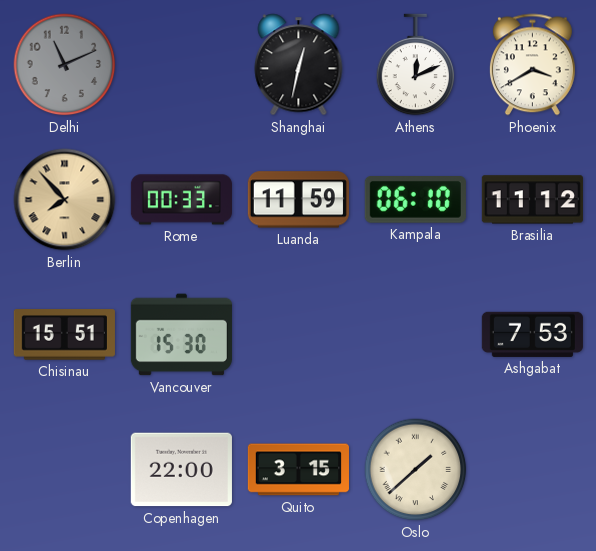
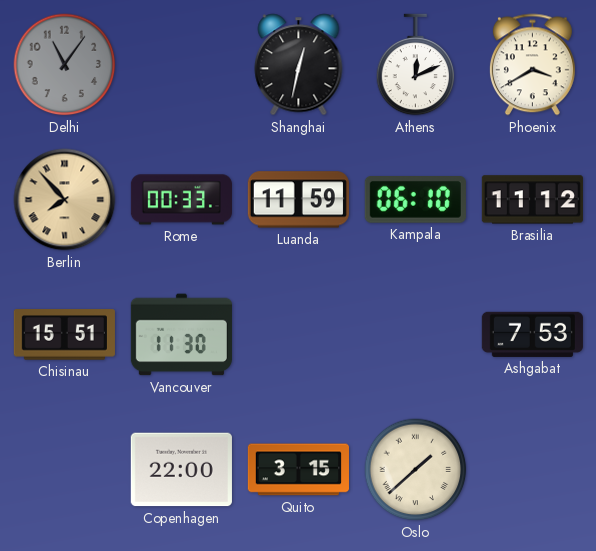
Delhi: 11:11 -> 11:06
Vancouver: 15:30 -> 11:30
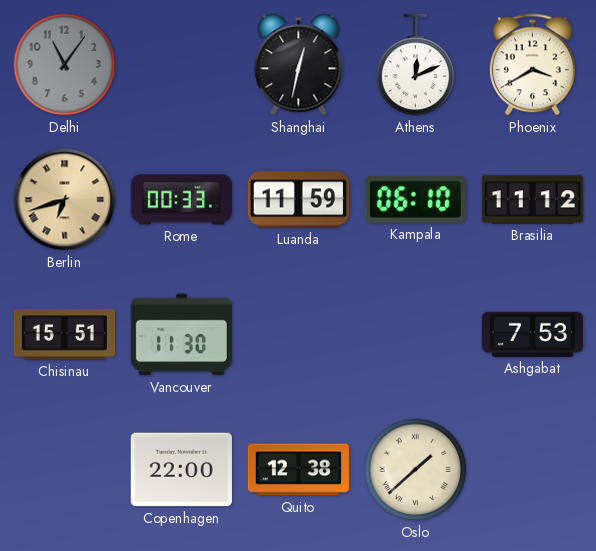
Berlin: 7:53 -> 6:42
Quito: 3:15 -> 12:38
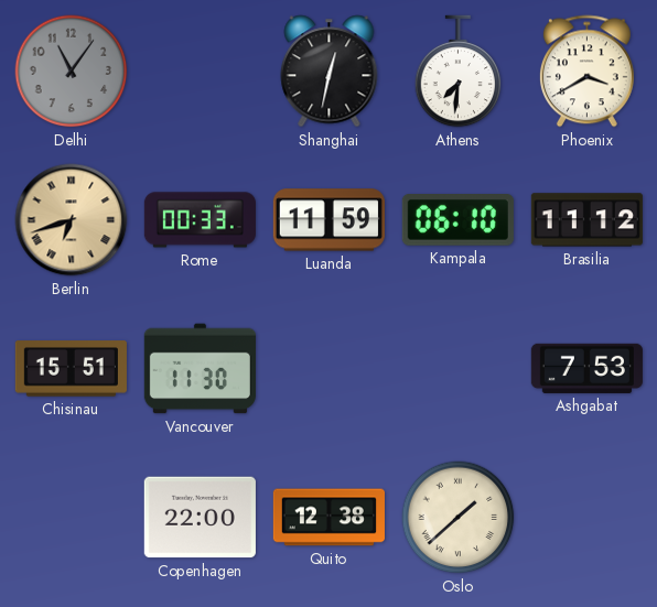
Athens: 12:11 -> 7:31
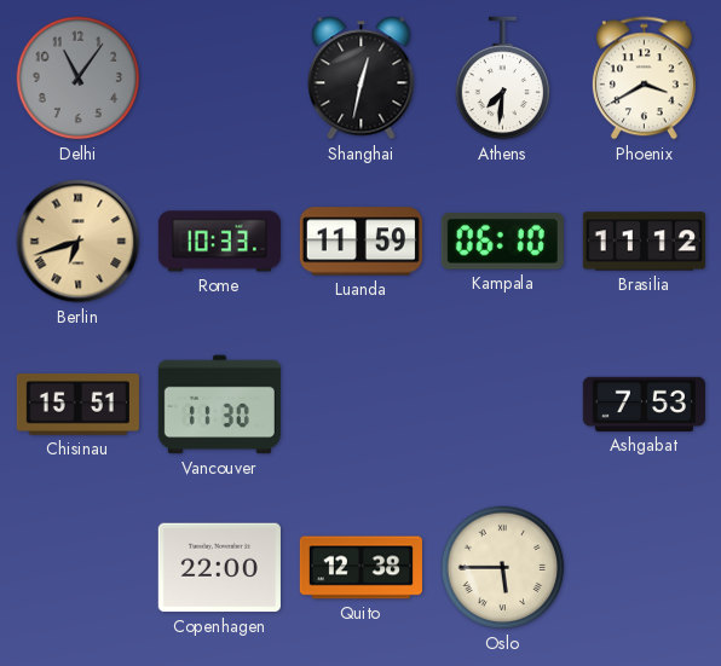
Rome: 00:33 -> 10:33
Oslo: 1:38 -> 5:45
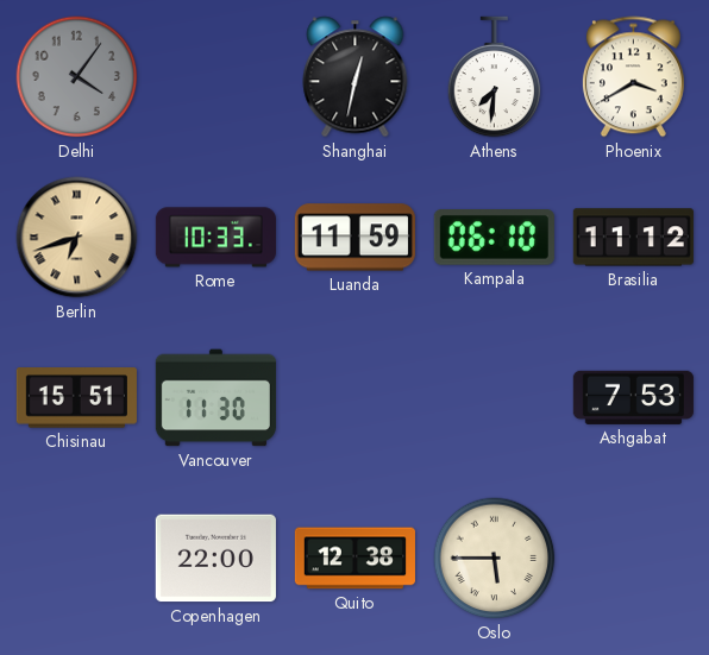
Delhi: 11:06 -> 4:06
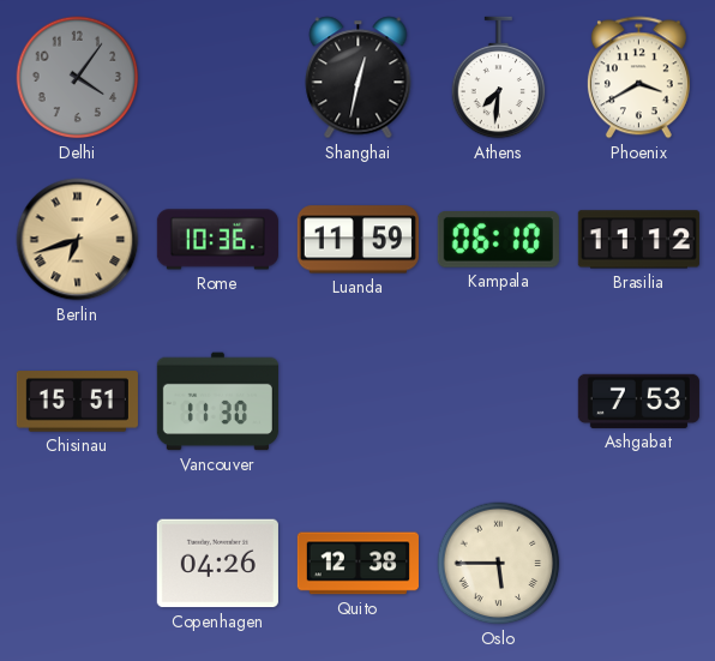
Rome: 10:33 -> 10:36
Copenhagen: 22:00 -> 04:26
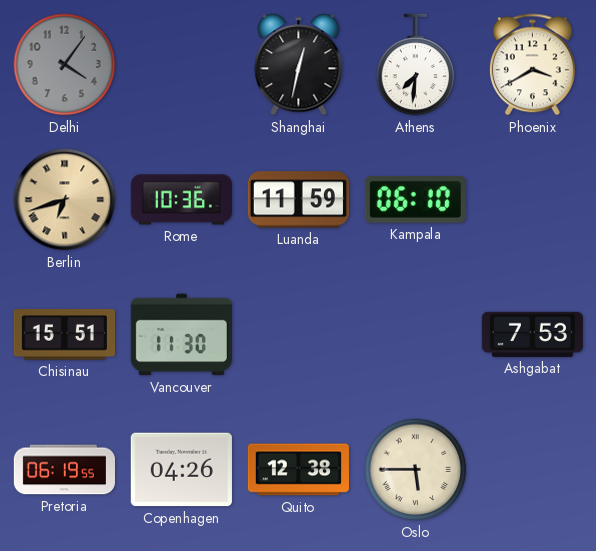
Brasilia: 11:12 -> none
Pretoria: none -> 06:19
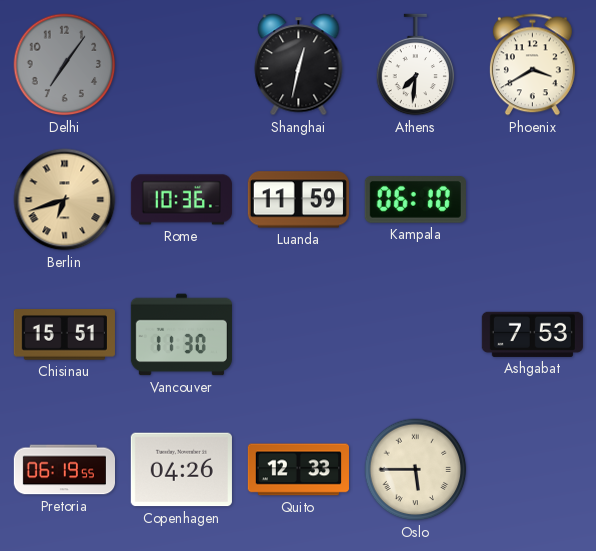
Delhi: 4:06 -> 7:06
Quito: 12:38 -> 12:33
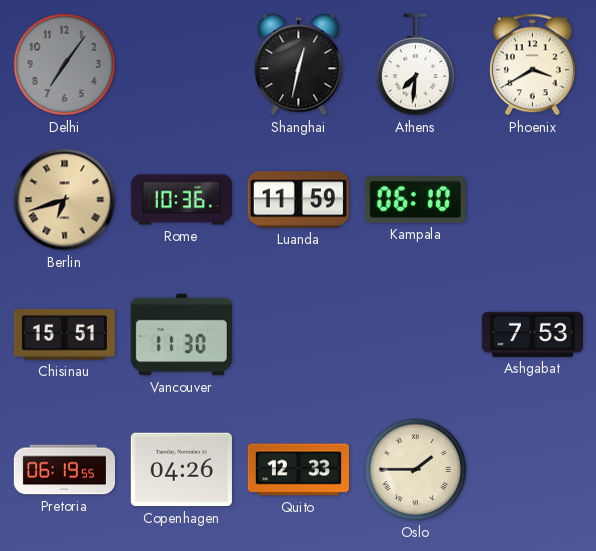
Oslo: 5:45 -> 1:45
